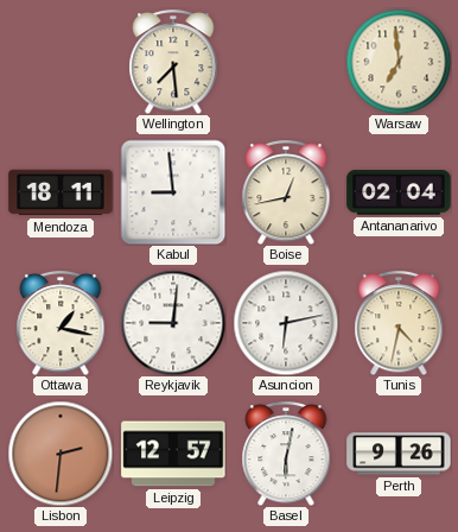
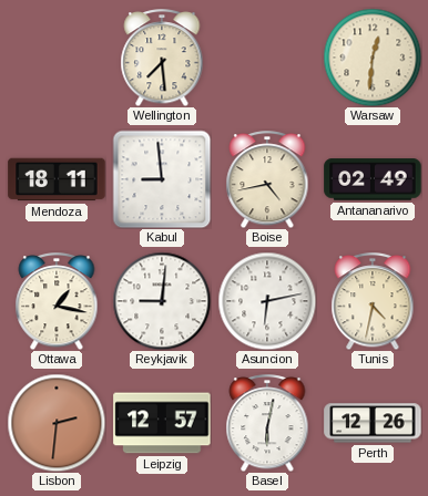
Warsaw: 6:59 -> 12:31
Boise: 12:43 -> 4:43
Antananarivo: 02:04 -> 02:49
Perth: 9:26 -> 12:26
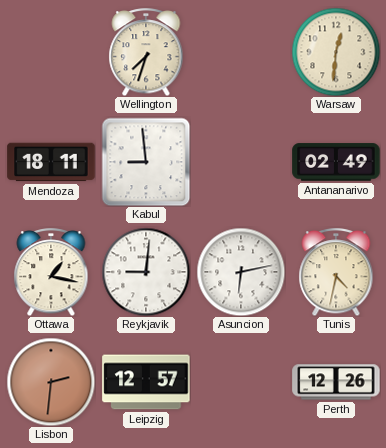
Wellington: 7:29 -> 7:33
Boise: 4:43 -> none
Basel: 6:02 -> none
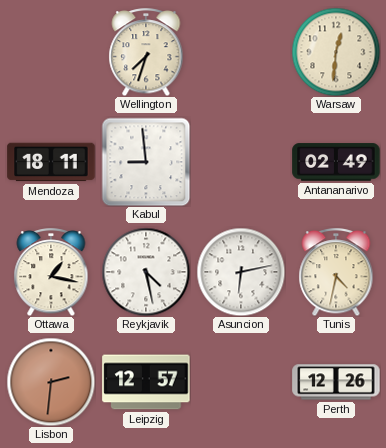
Reykjavik: 9:01 -> 4:28
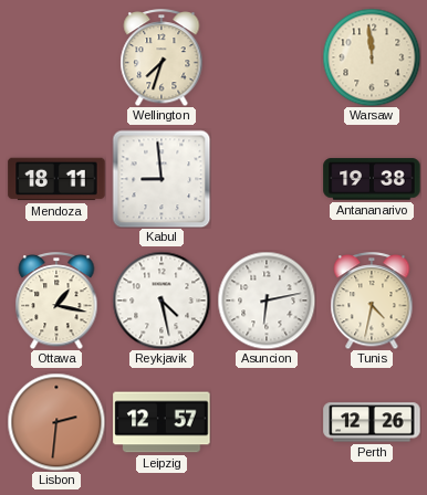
Warsaw: 12:31 -> 11:59
Antananarivo: 02:49 -> 19:38
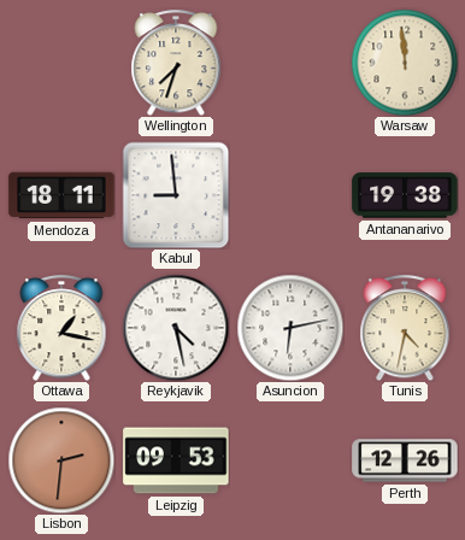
Leipzig: 12:57 -> 09:53
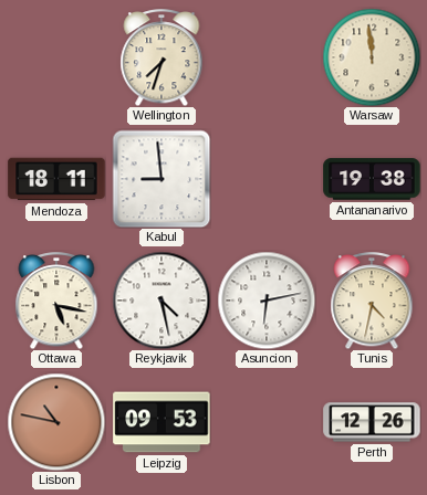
Ottawa: 1:17 -> 5:17
Lisbon: 2:31 -> 10:47
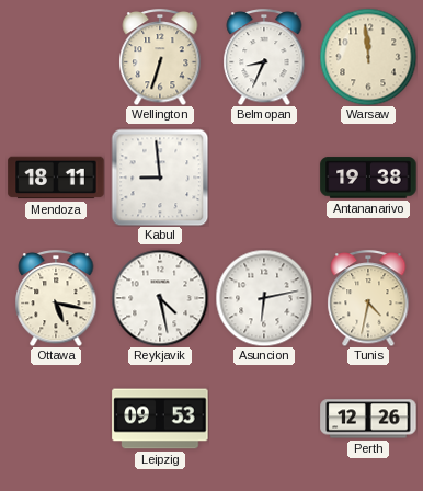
Wellington: 7:33 -> 6:33
Belmopan: none -> 8:34
Lisbon: 10:47 -> none
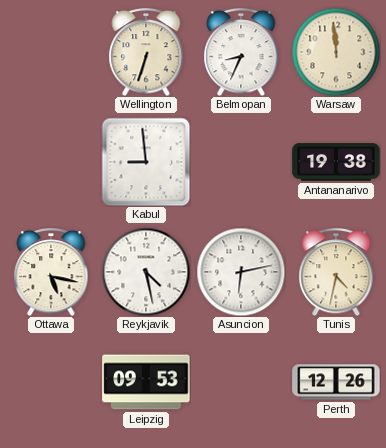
Mendoza: 18:11 -> none
